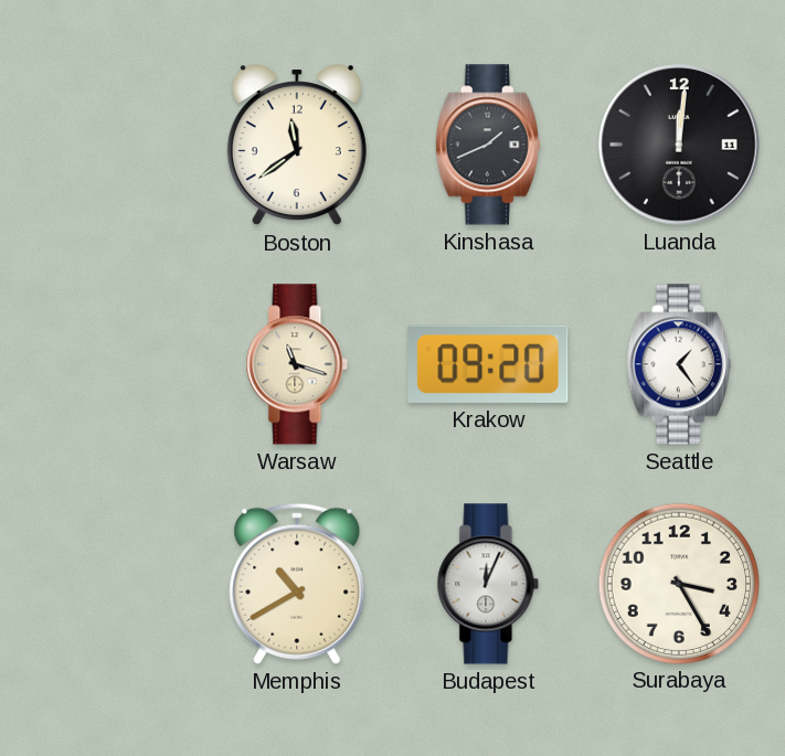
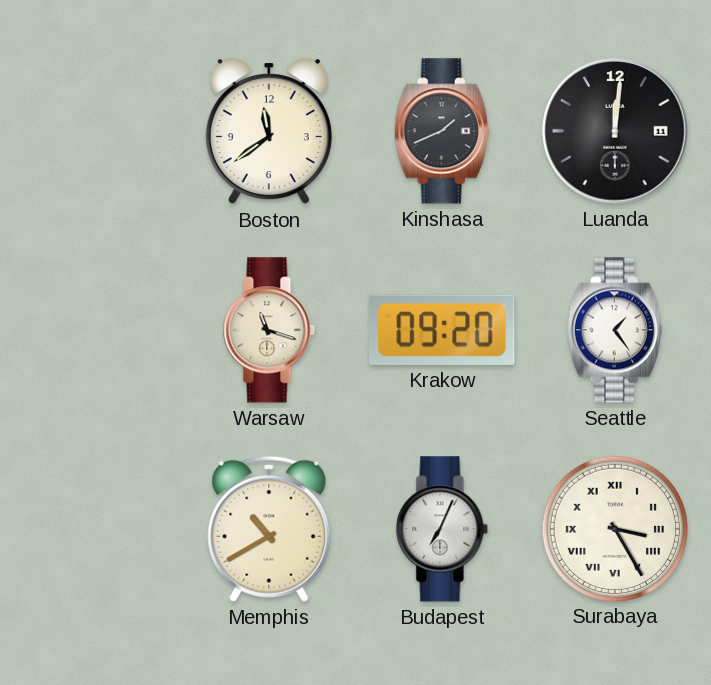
Budapest: 12:04 -> 7:04
Surabaya numerals: Arabic -> Roman
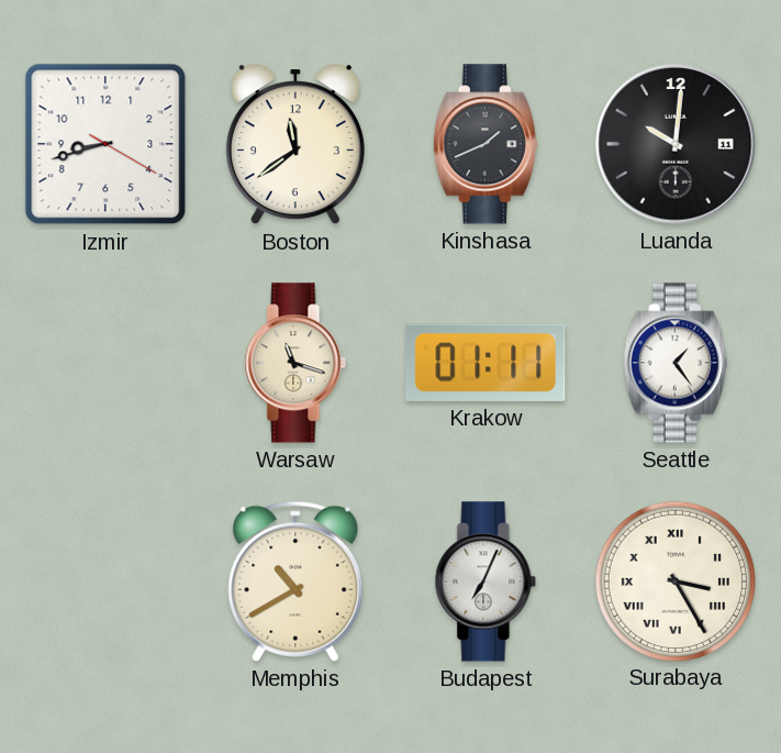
Izmir: none -> 8:42
Luanda: 12:01 -> 10:01
Krakow: 09:20 -> 01:11
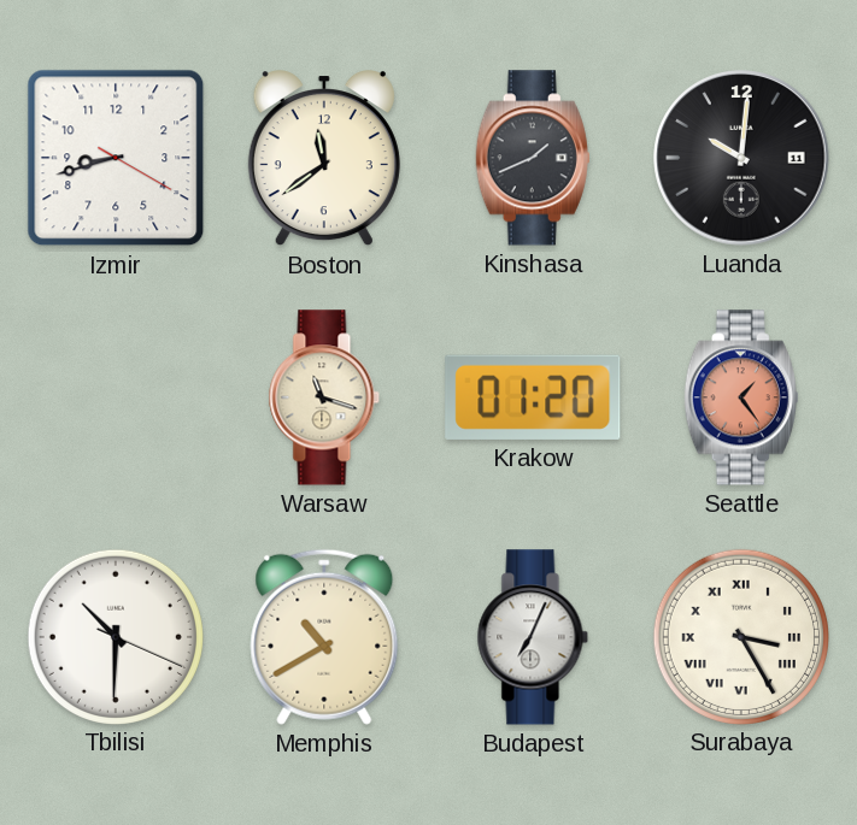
Krakow: 01:11 -> 01:20
Seattle dial: white -> salmon
Tbilisi: none -> 10:30
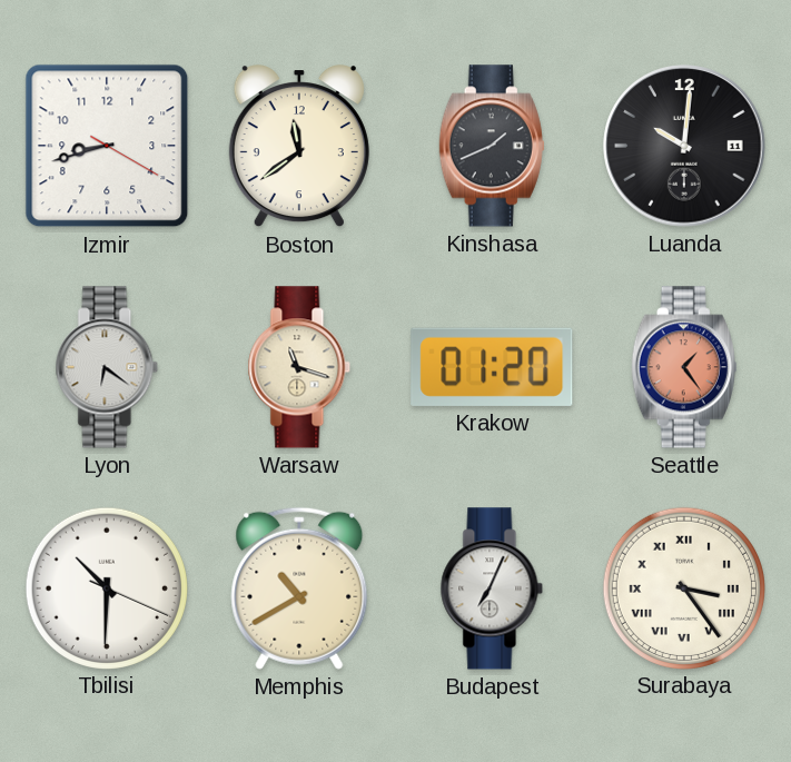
Lyon: none -> 6:21
Surabaya: 3:25 -> 3:24
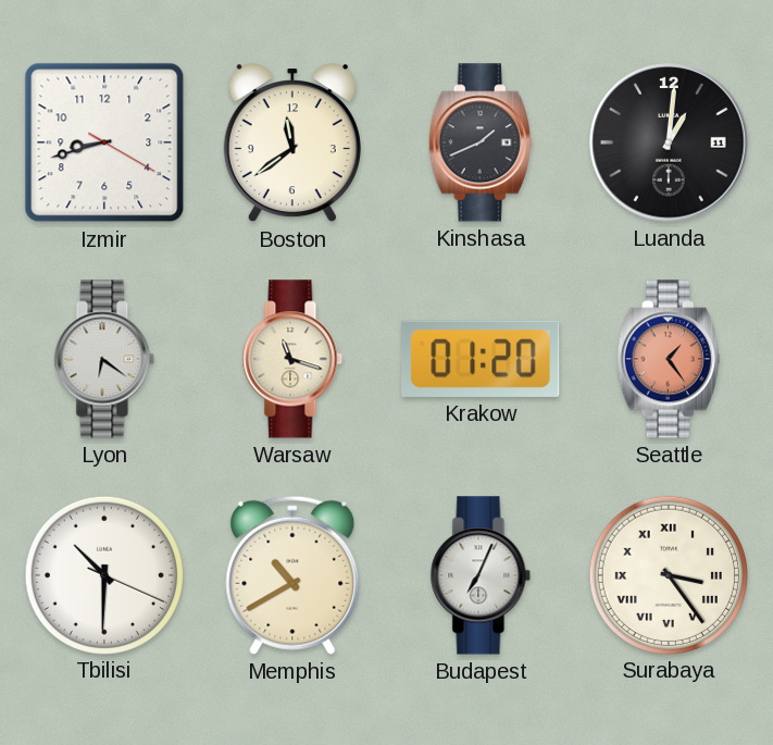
Luanda: 10:01 -> 1:01
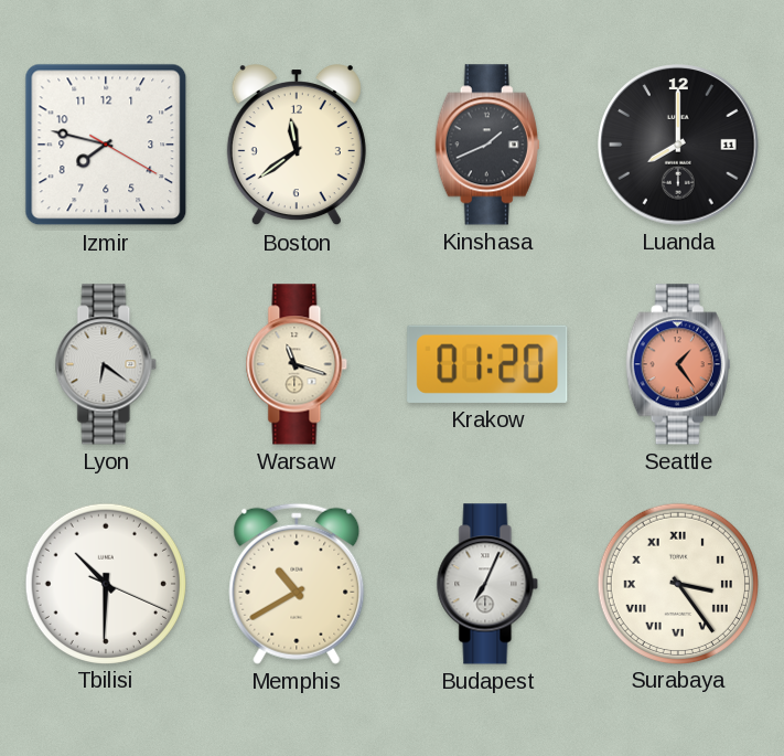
Izmir: 8:42 -> 7:47
Luanda: 1:01 -> 8:00
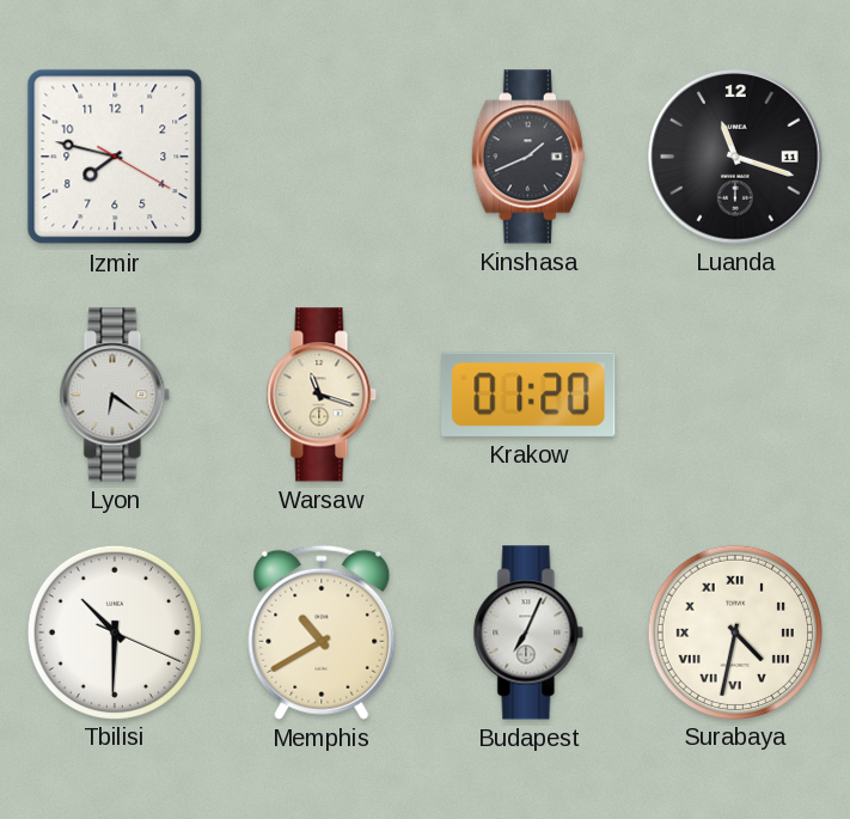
Boston: 11:39 -> none
Luanda: 8:00 -> 11:18
Seattle: 1:24 -> none
Surabaya: 3:24 -> 4:32
